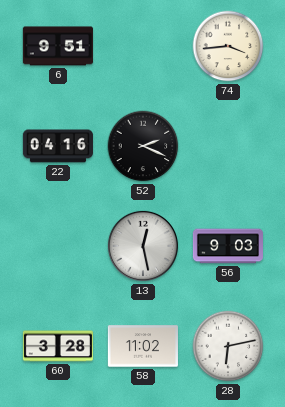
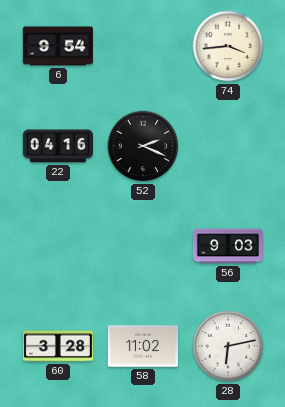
6: 9:51 -> 9:54
13: 12:28 -> none
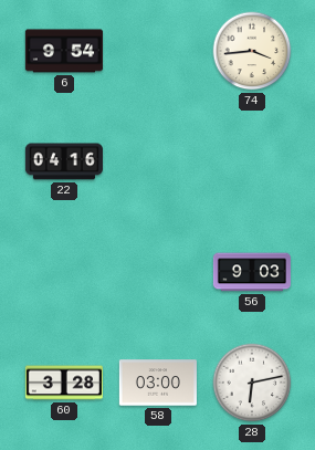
52: 2:19 -> none
58: 11:02 -> 03:00
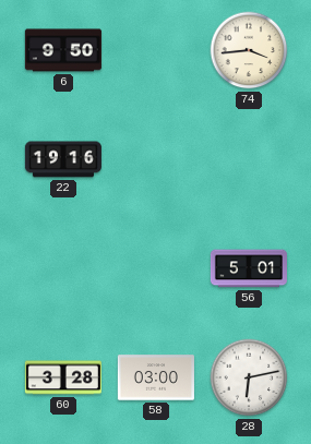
6: 9:54 -> 9:50
22: 04:16 -> 19:16
56: 9:03 -> 5:01
